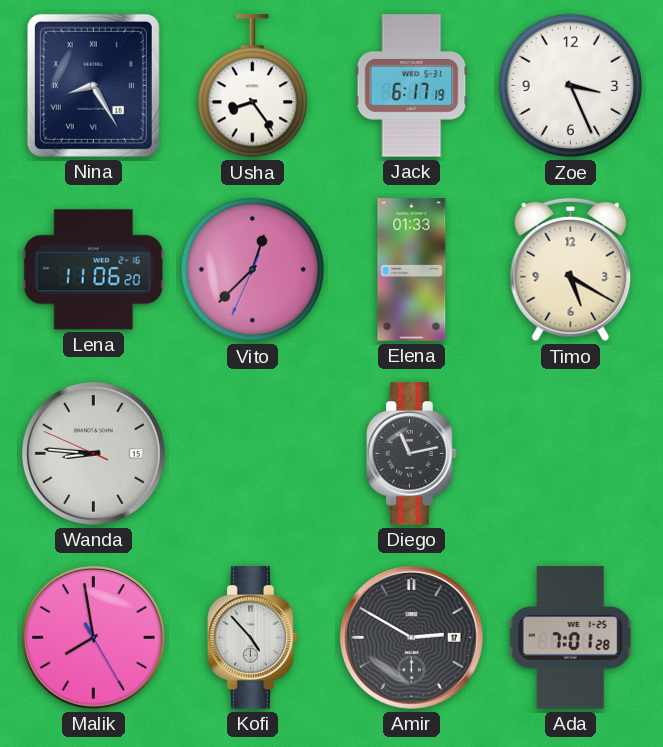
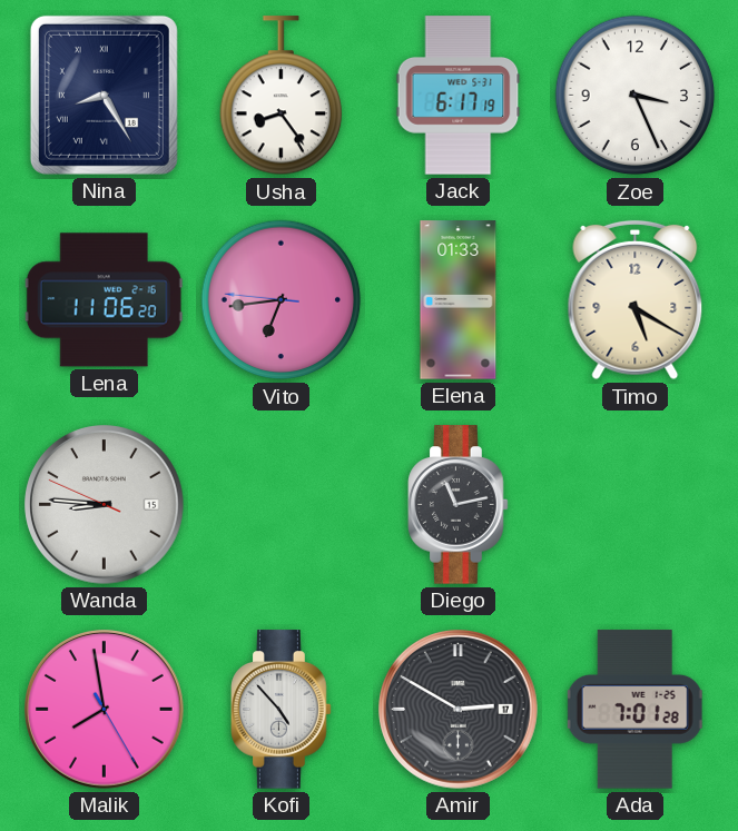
Vito: 12:37 -> 6:43
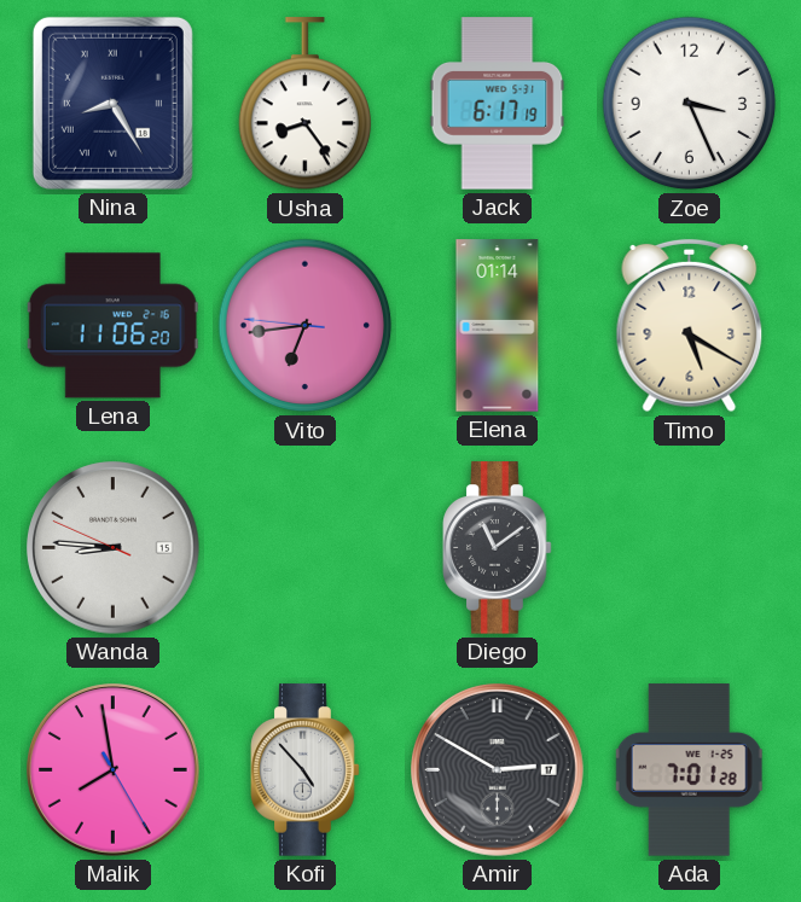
Elena: 01:33 -> 01:14
Diego: 11:13 -> 11:09
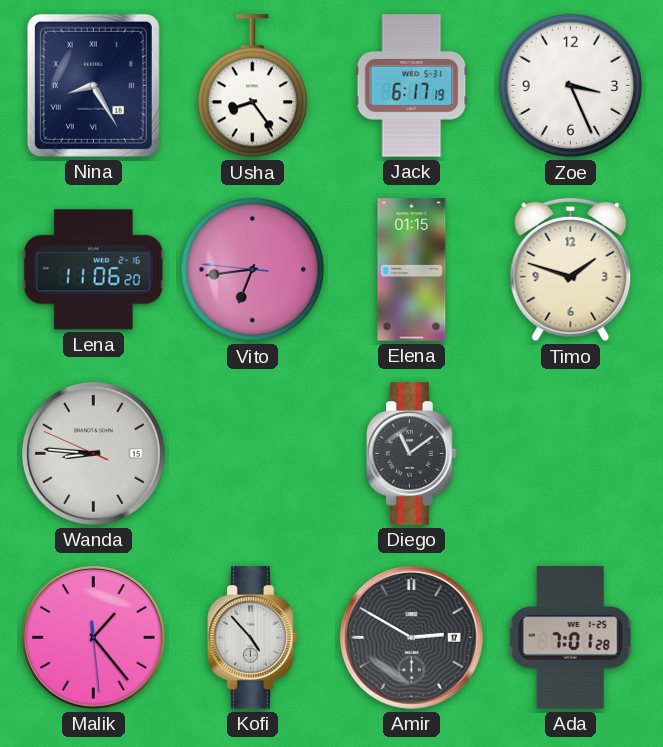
Elena: 01:14 -> 01:15
Timo: 5:20 -> 1:48
Malik: 7:58 -> 1:23
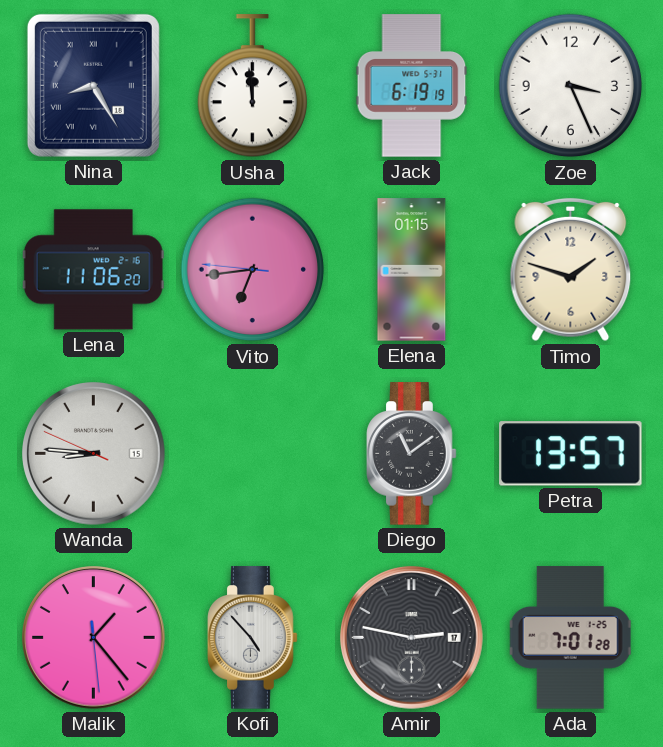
Usha: 8:24 -> 11:59
Jack: 6:17 -> 6:19
Petra: none -> 13:57
Amir: 2:50 -> 2:47
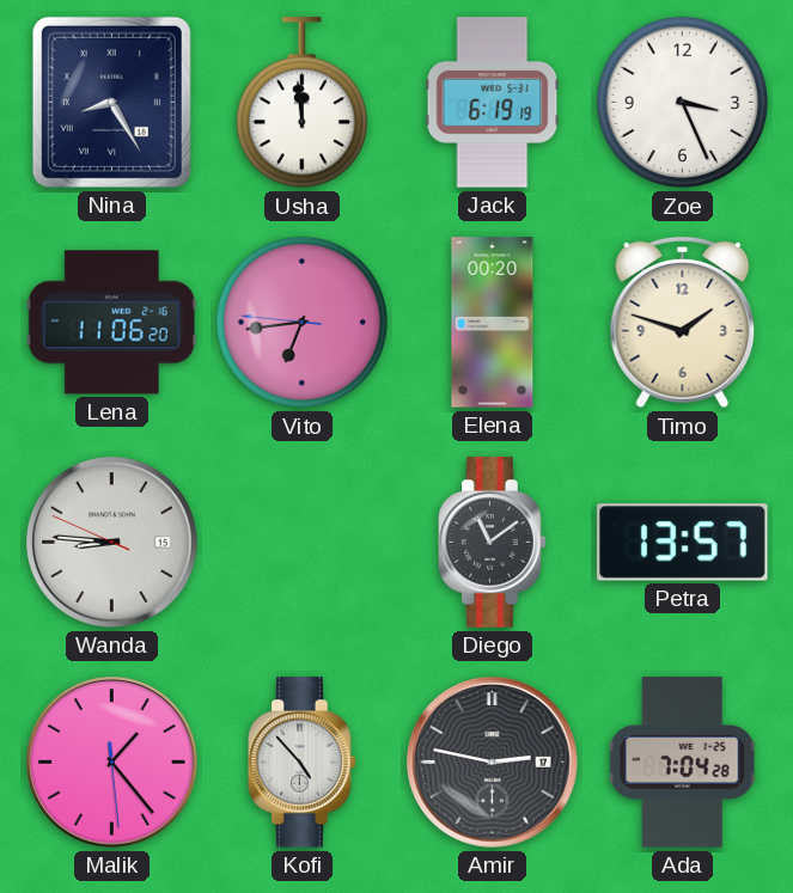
Elena: 01:15 -> 00:20
Ada: 7:01 -> 7:04
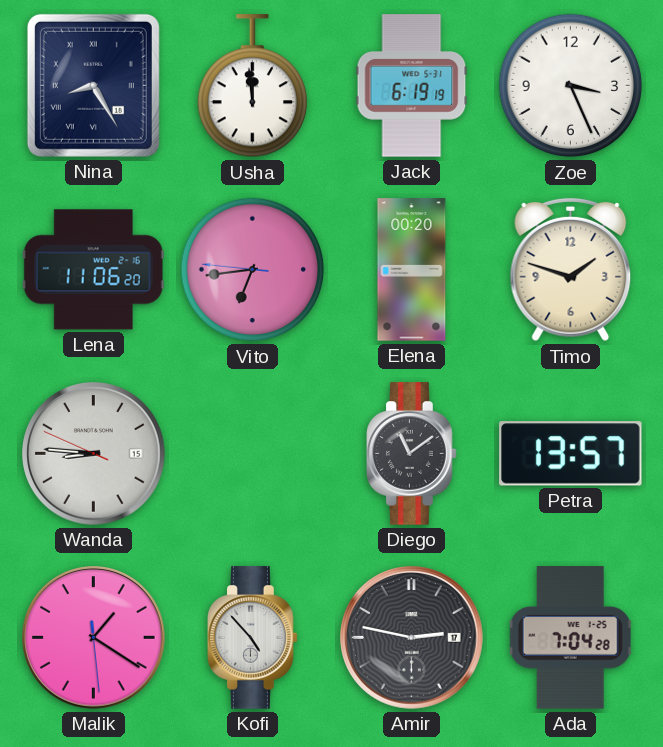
Malik: 1:23 -> 1:20
